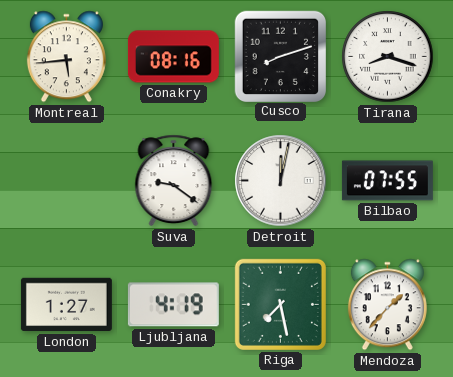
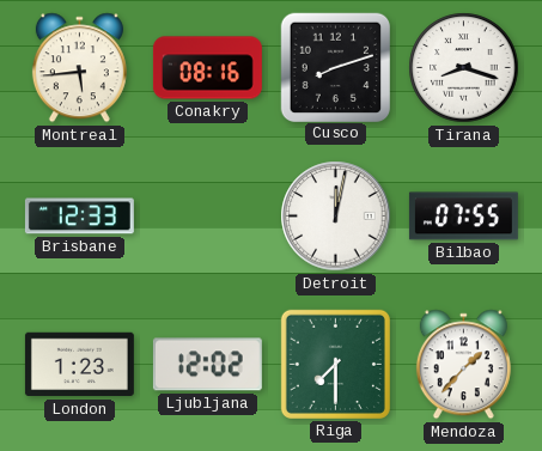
Brisbane: none -> 12:33
Suva: 9:21 -> none
London: 1:27 -> 1:23
Ljubljana: 4:19 -> 12:02
Riga: 7:28 -> 7:30
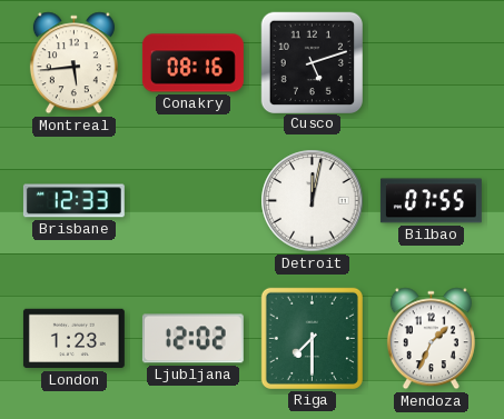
Cusco: 8:12 -> 5:12
Tirana: 8:18 -> none
Mendoza: 1:37 -> 1:34
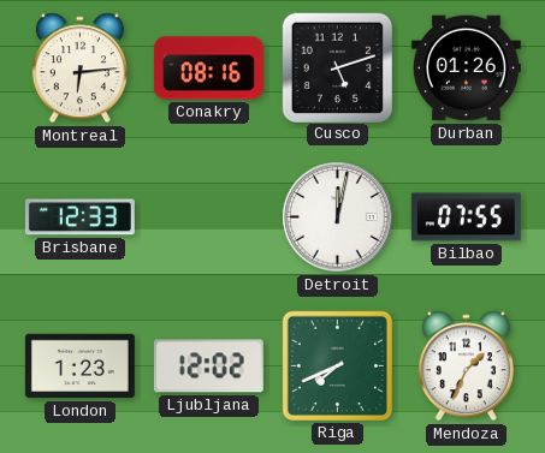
Montreal: 5:44 -> 6:14
Durban: none -> 01:26
Riga: 7:30 -> 7:41
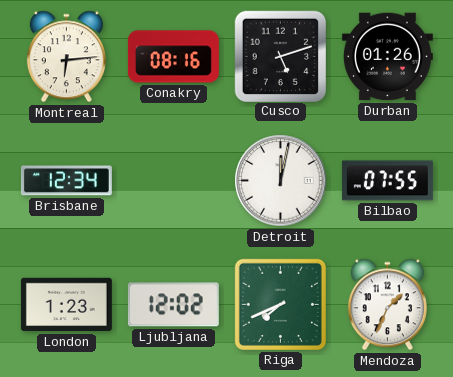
Brisbane: 12:33 -> 12:34
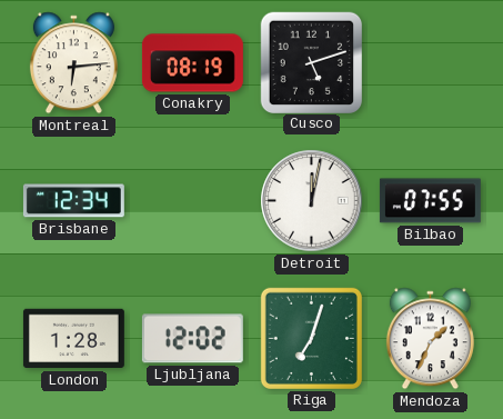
Conakry: 08:16 -> 08:19
Durban: 01:26 -> none
London: 1:23 -> 1:28
Riga: 7:41 -> 7:03
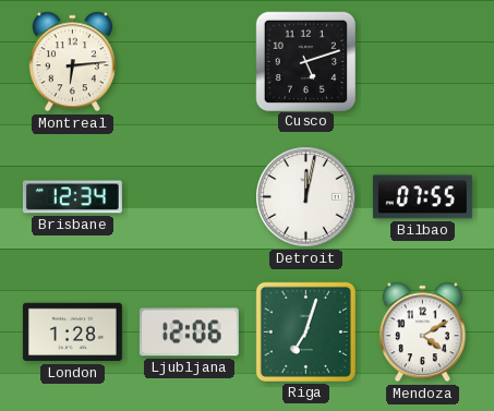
Conakry: 08:19 -> none
Ljubljana: 12:02 -> 12:06
Mendoza: 1:34 -> 4:10
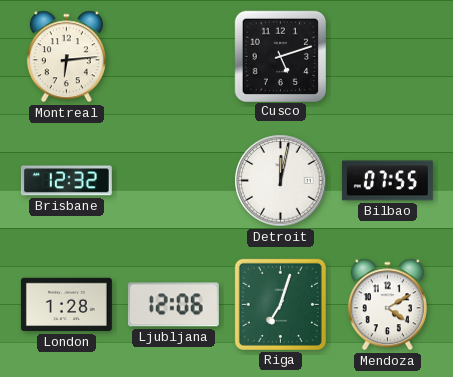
Brisbane: 12:34 -> 12:32
